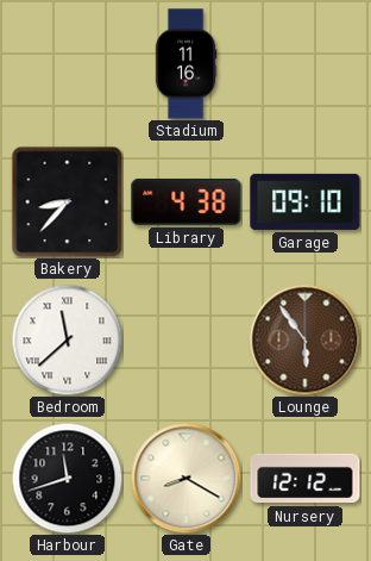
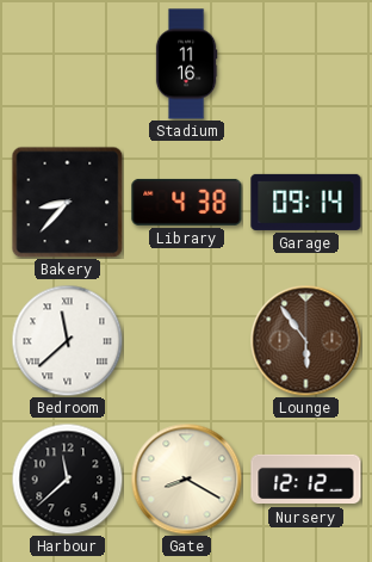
Garage: 09:10 -> 09:14
Harbour: 11:42 -> 11:38
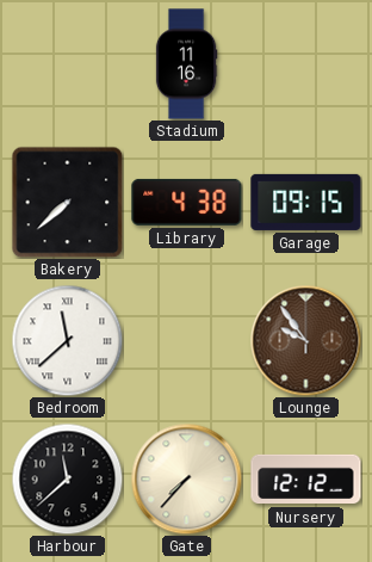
Bakery: 8:37 -> 7:38
Garage: 09:14 -> 09:15
Lounge: 5:54 -> 9:54
Gate: 8:20 -> 7:37
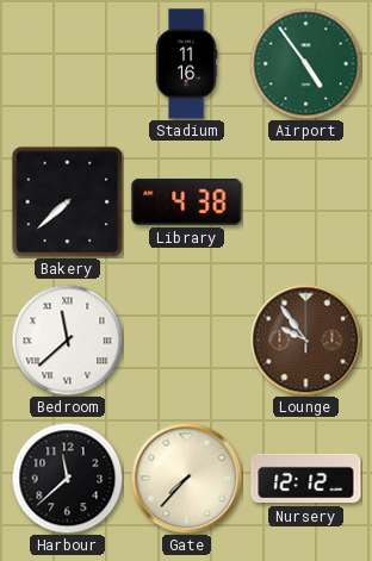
Airport: none -> 4:54
Garage: 09:15 -> none
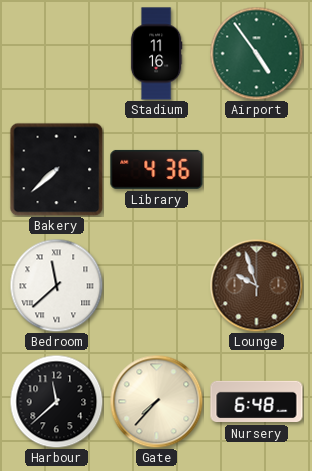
Library: 4:38 -> 4:36
Lounge: 9:54 -> 9:57
Nursery: 12:12 -> 6:48
